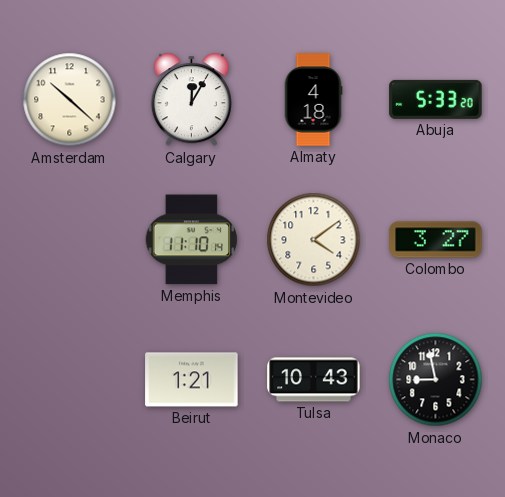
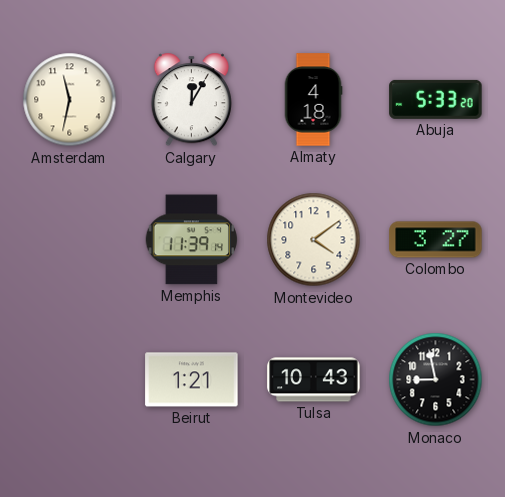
Amsterdam: 10:22 -> 11:32
Memphis: 11:10 -> 11:39
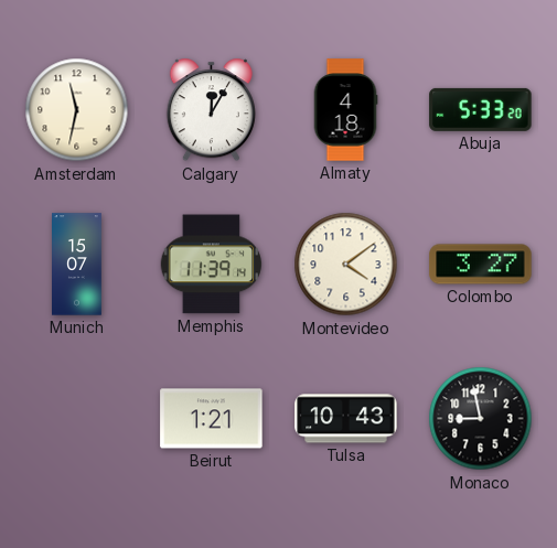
Munich: none -> 15:07
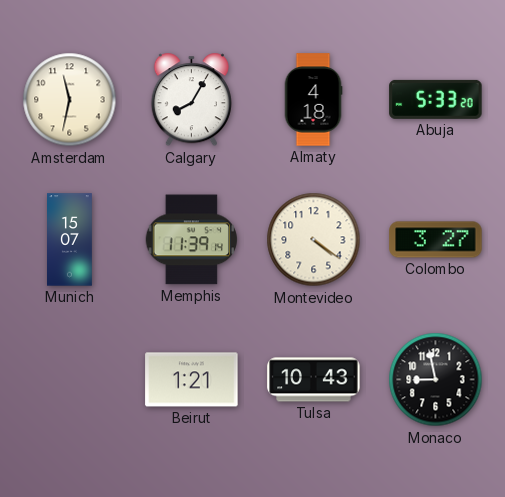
Calgary: 12:05 -> 8:05
Montevideo: 4:09 -> 4:21
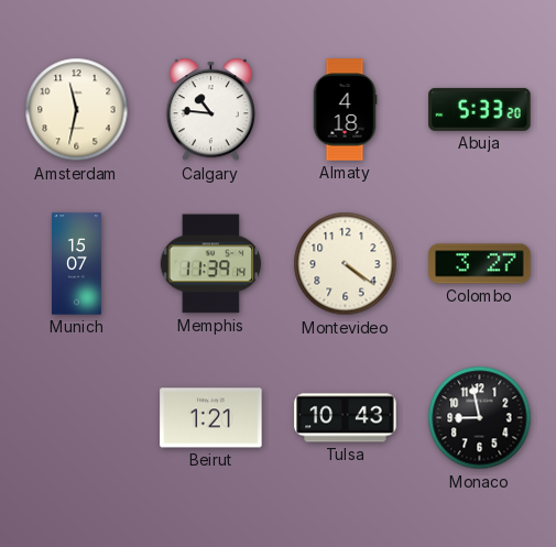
Calgary: 8:05 -> 10:46
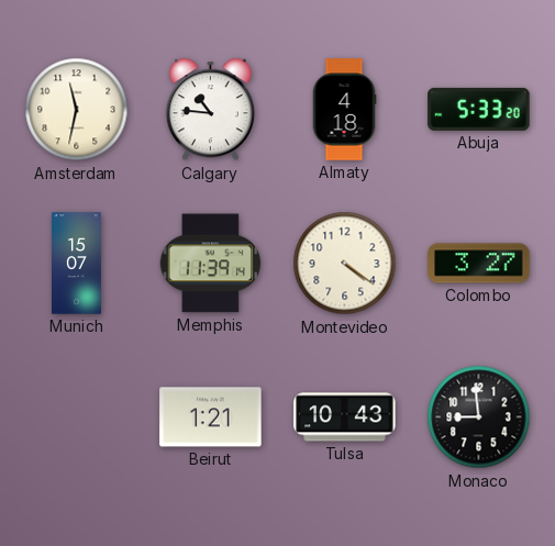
Monaco: 8:58 -> 8:59
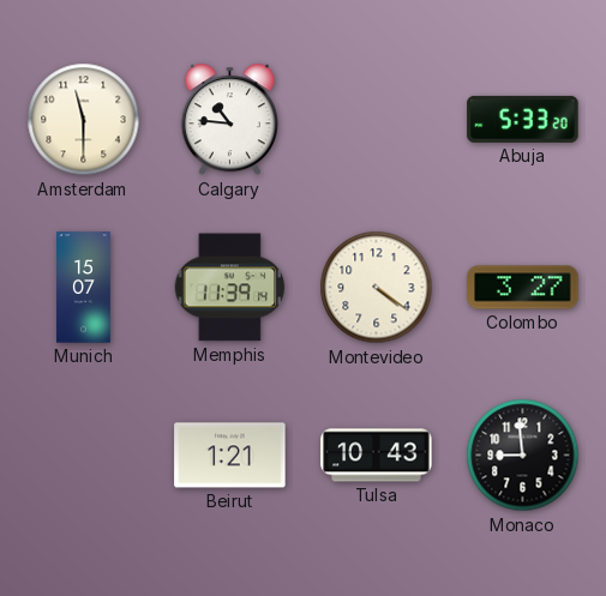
Amsterdam: 11:32 -> 11:30
Almaty: 4:18 -> none
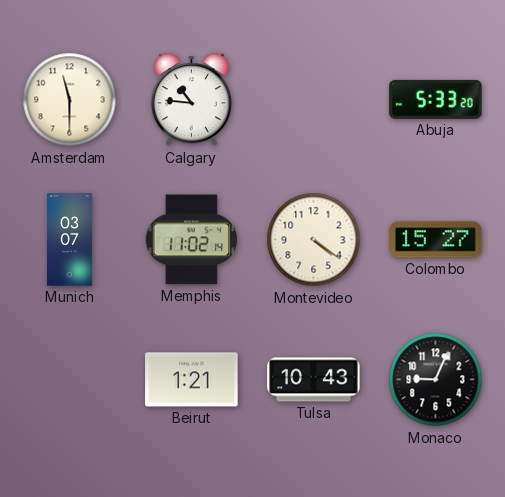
Munich: 15:07 -> 03:07
Memphis: 11:39 -> 11:02
Colombo: 3:27 -> 15:27
Monaco: 8:59 -> 9:04
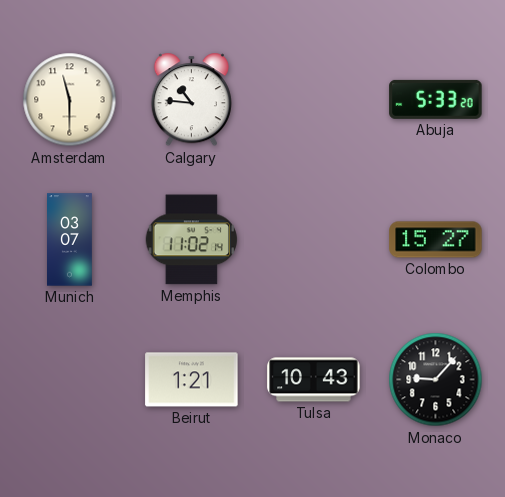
Montevideo: 4:21 -> none
Monaco: 9:04 -> 9:07
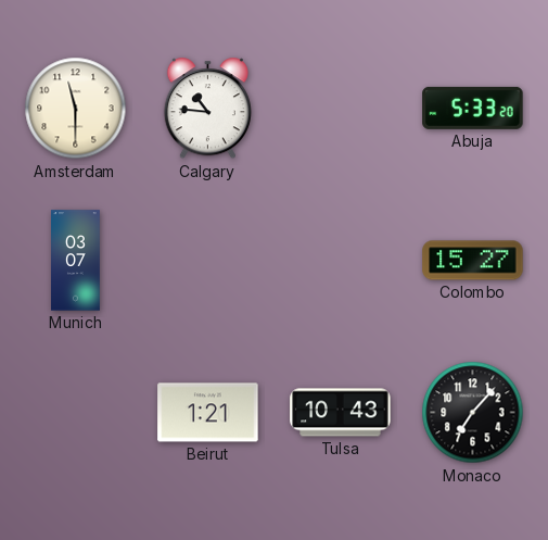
Memphis: 11:02 -> none
Monaco: 9:07 -> 7:07
